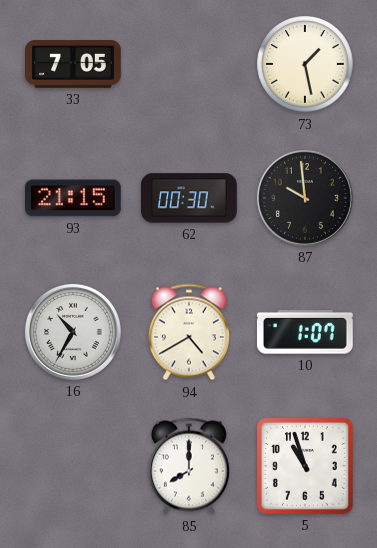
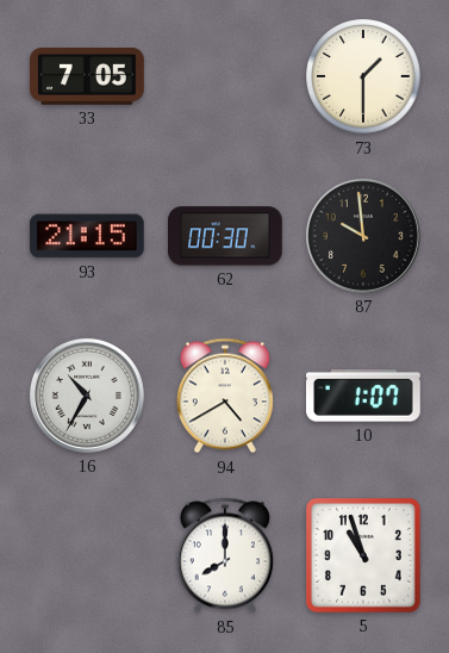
73: 1:28 -> 1:30
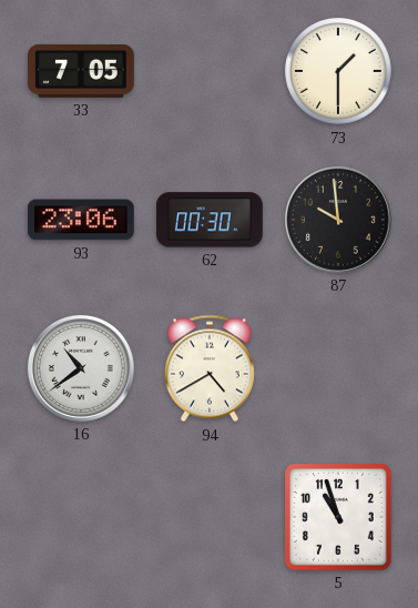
93: 21:15 -> 23:06
16: 10:35 -> 10:39
10: 1:07 -> none
85: 8:00 -> none
